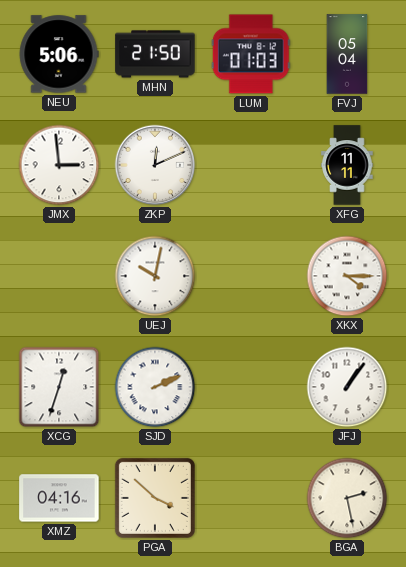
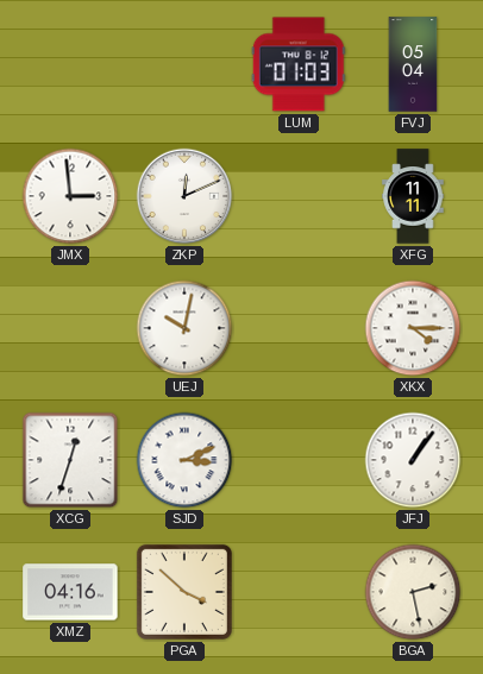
NEU: 5:06 -> none
MHN: 21:50 -> none
SJD: 2:11 -> 3:11
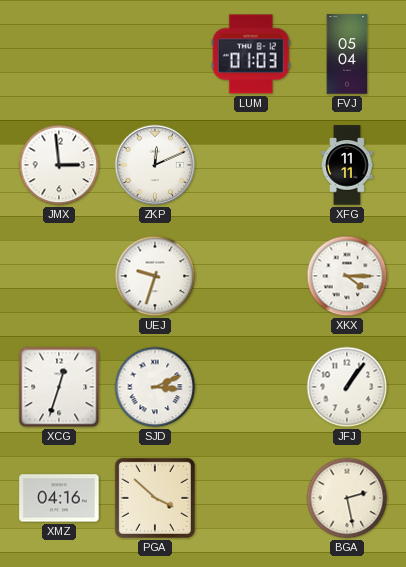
UEJ: 10:02 -> 9:33
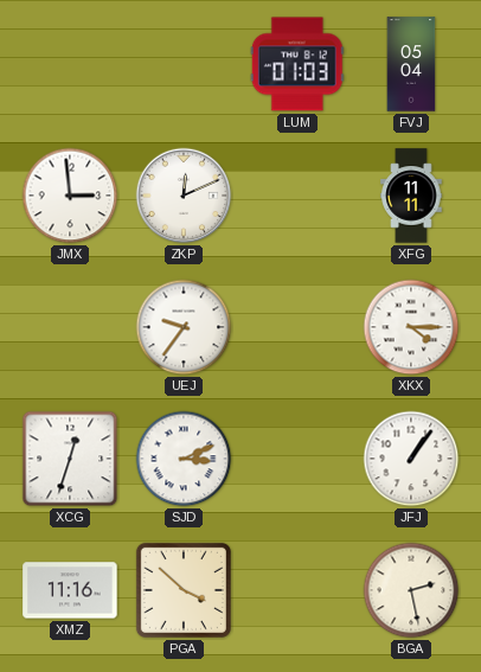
UEJ: 9:33 -> 9:36
XMZ: 04:16 -> 11:16
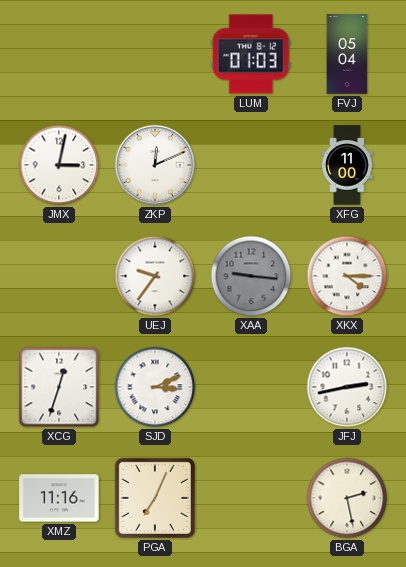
JMX: 2:59 -> 3:02
XFG: 11:11 -> 11:00
XAA: none -> 9:16
JFJ: 1:06 -> 2:43
PGA: 3:52 -> 7:04
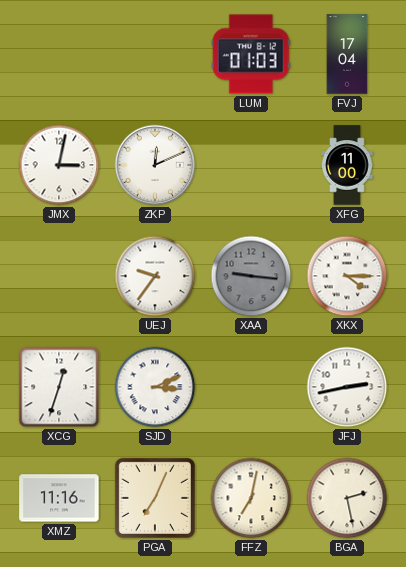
FVJ: 05:04 -> 17:04
FFZ: none -> 7:02
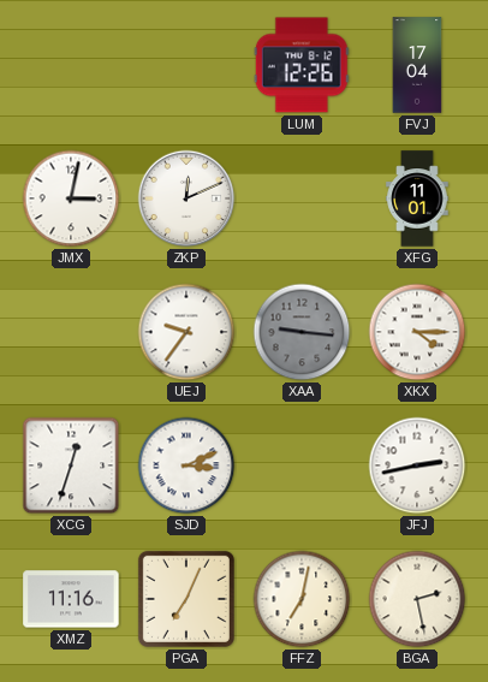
LUM: 01:03 -> 12:26
XFG: 11:00 -> 11:01
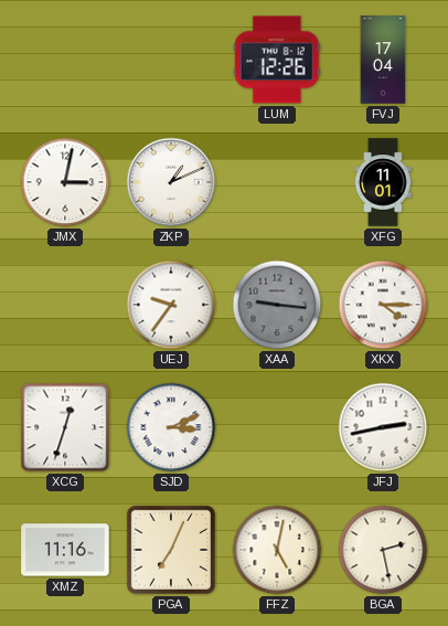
ZKP: 12:11 -> 1:11
FFZ: 7:02 -> 5:02
